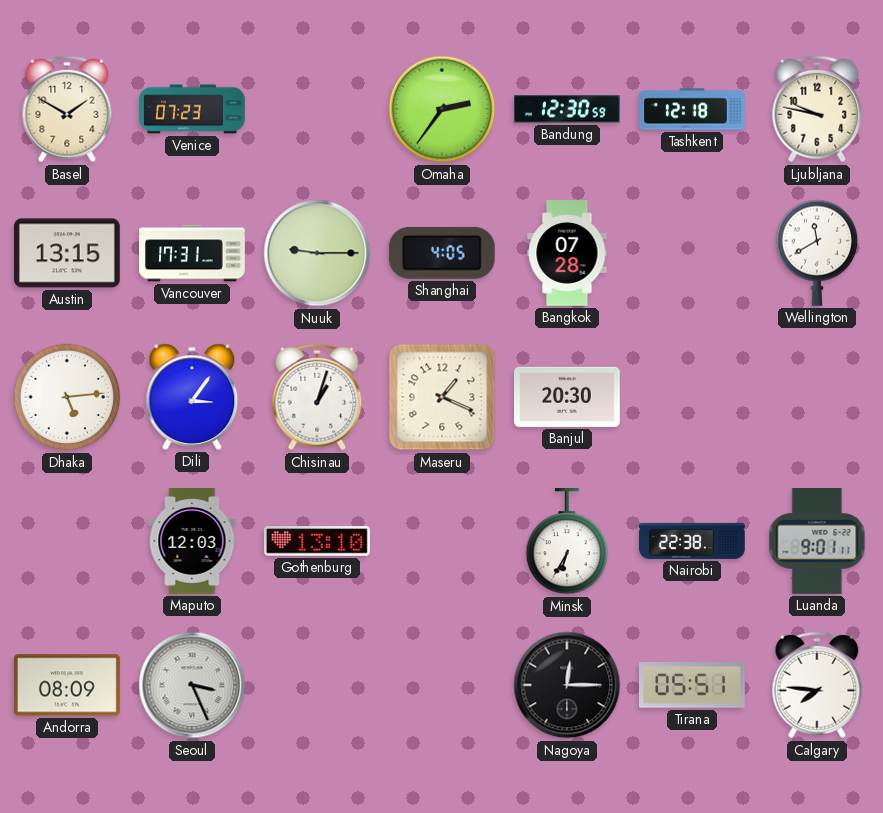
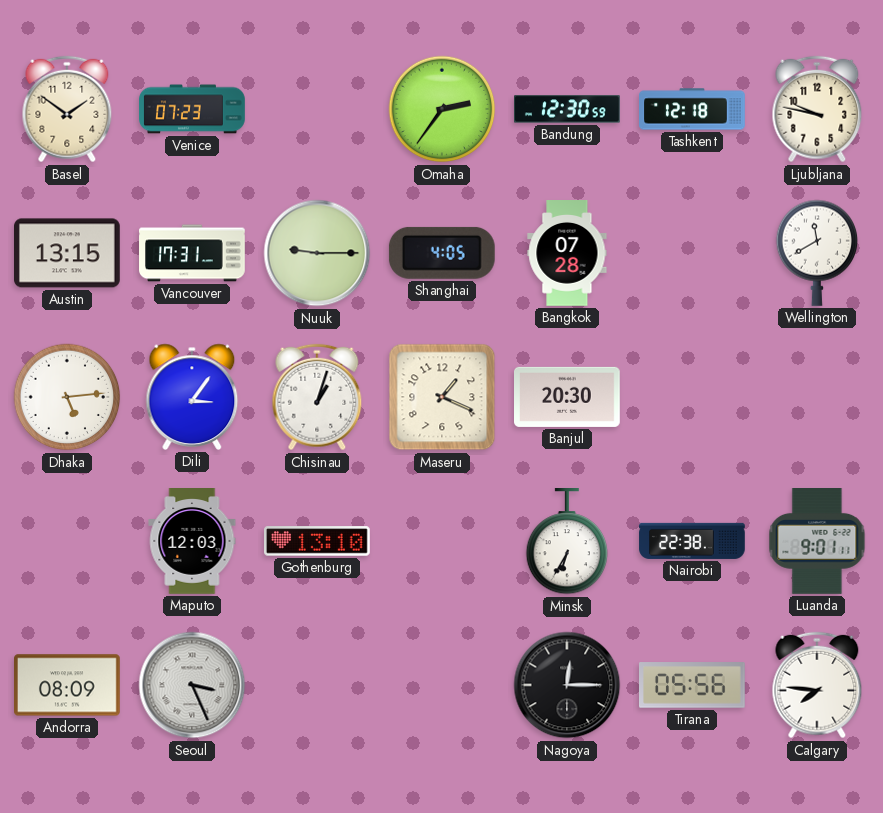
Basel: 1:50 -> 1:51
Tirana: 05:51 -> 05:56
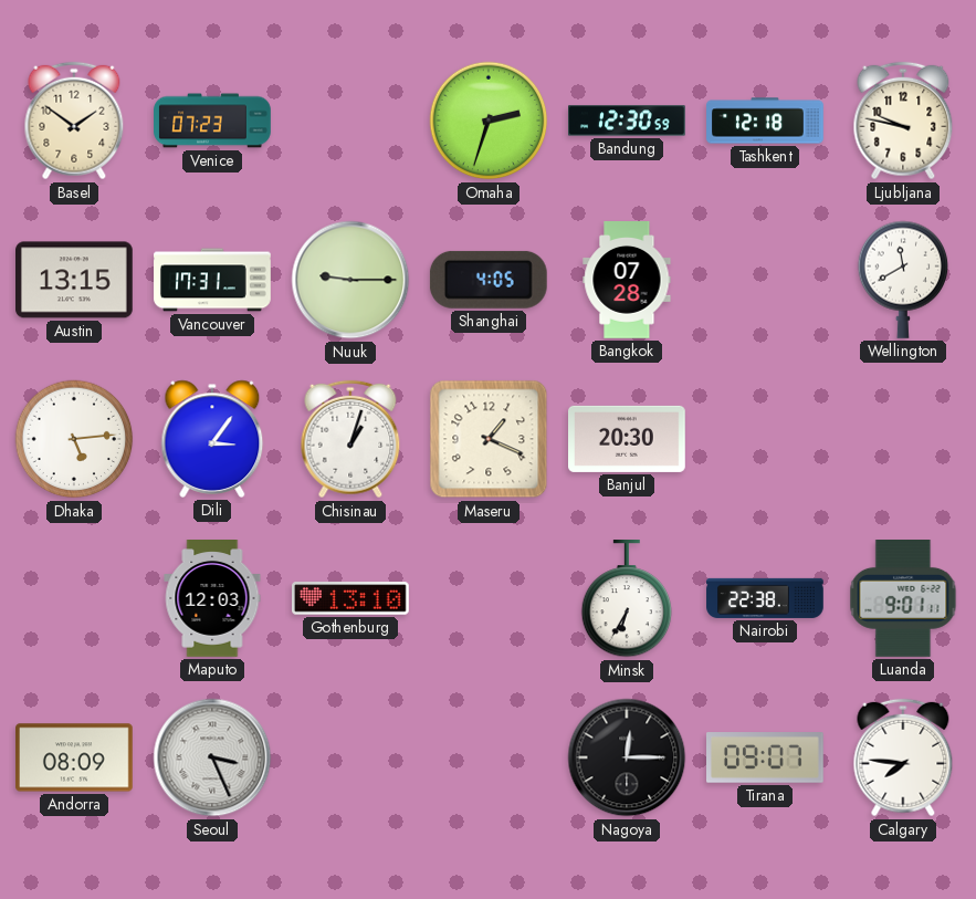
Omaha: 2:36 -> 2:33
Tirana: 05:56 -> 09:07
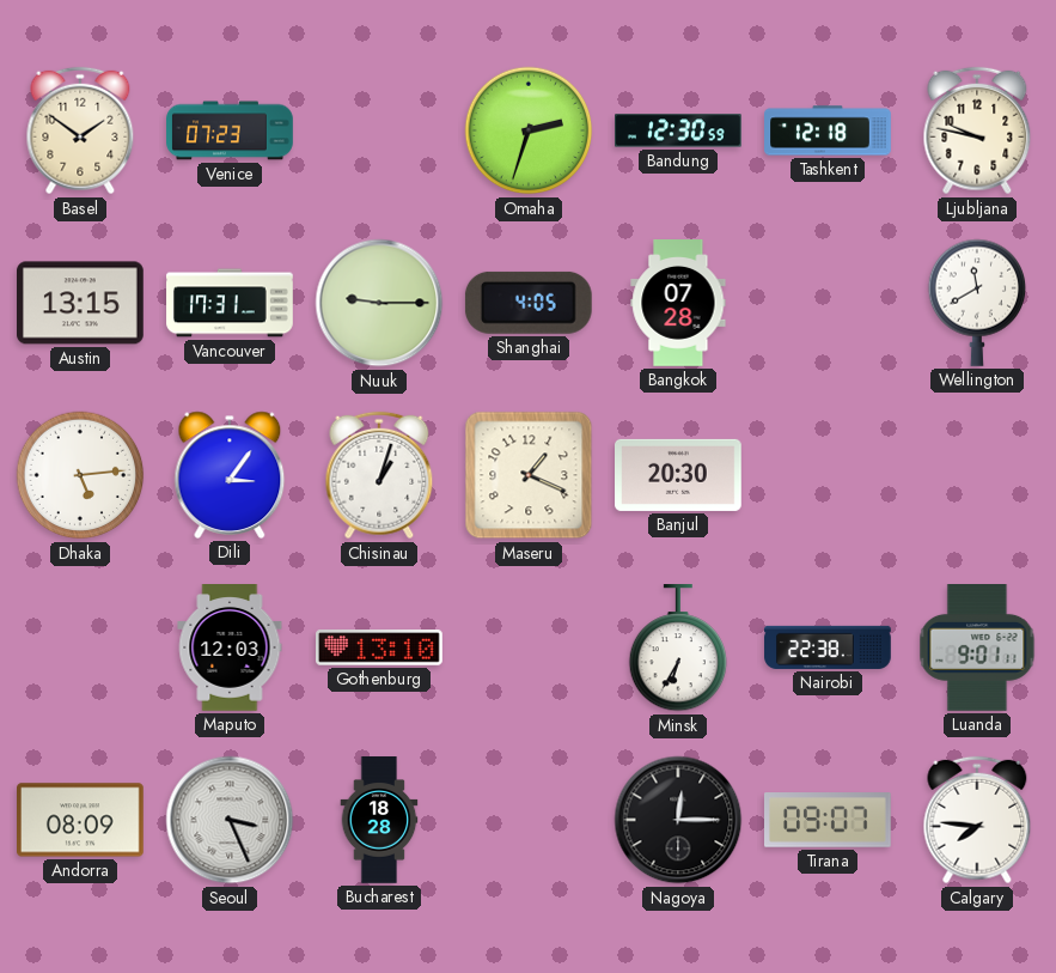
Bucharest: none -> 18:28
